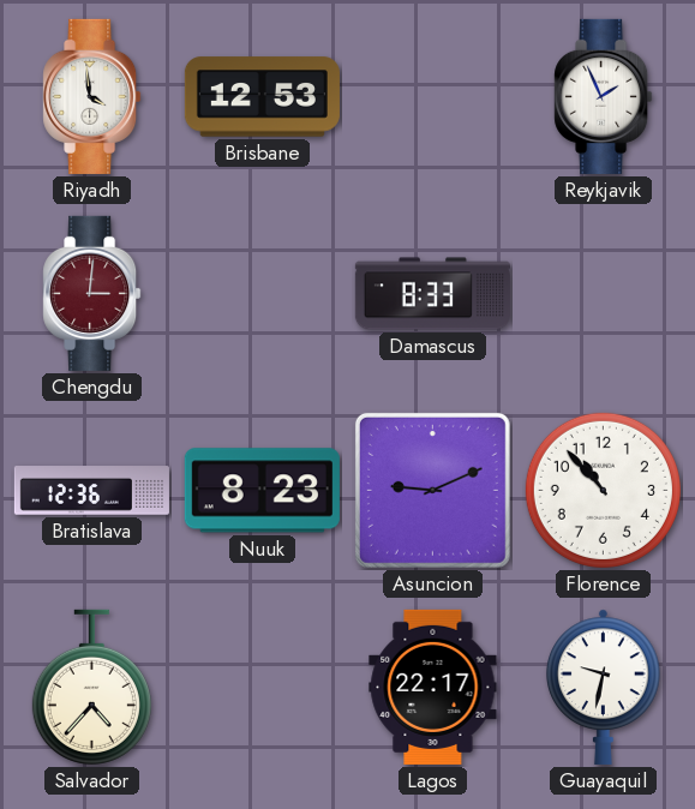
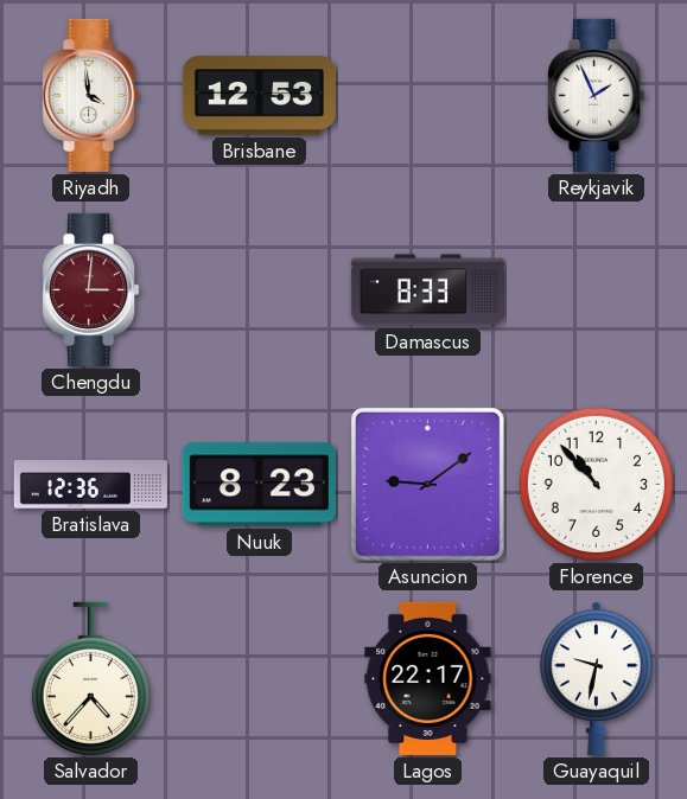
Asuncion: 9:11 -> 9:09
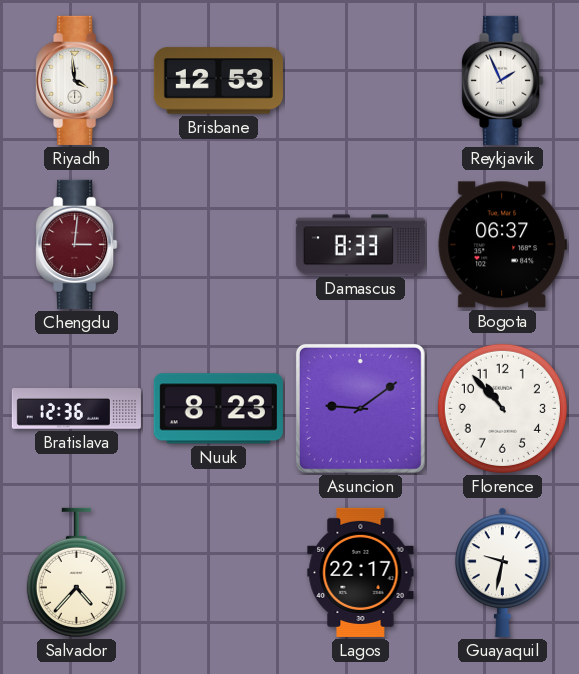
Bogota: none -> 06:37
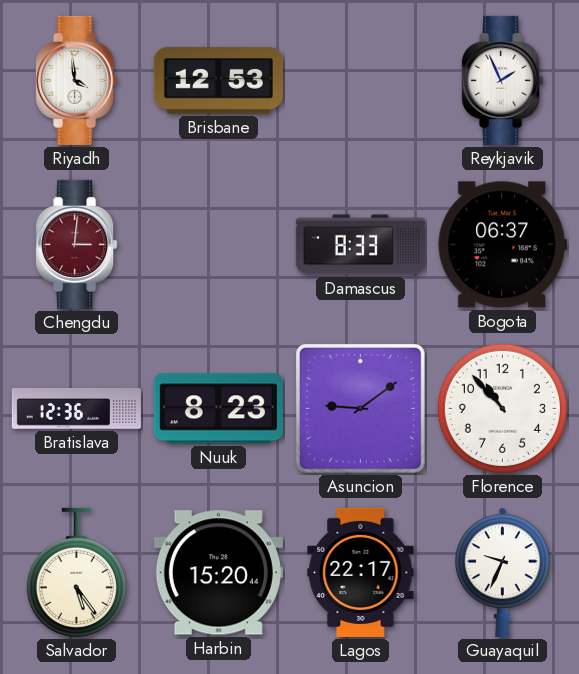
Salvador: 4:37 -> 5:24
Harbin: none -> 15:20
Guayaquil: 9:32 -> 9:34
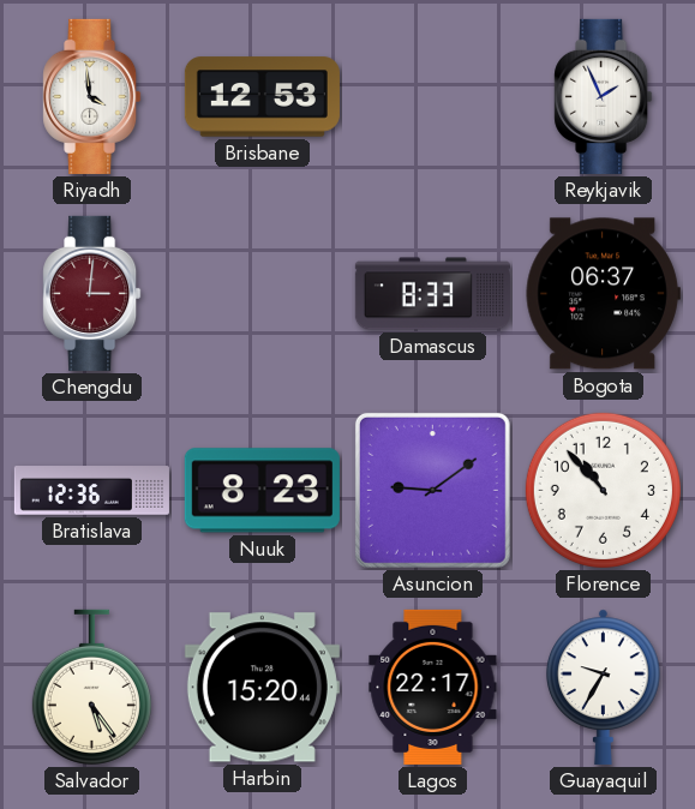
Guayaquil: 9:34 -> 9:35
